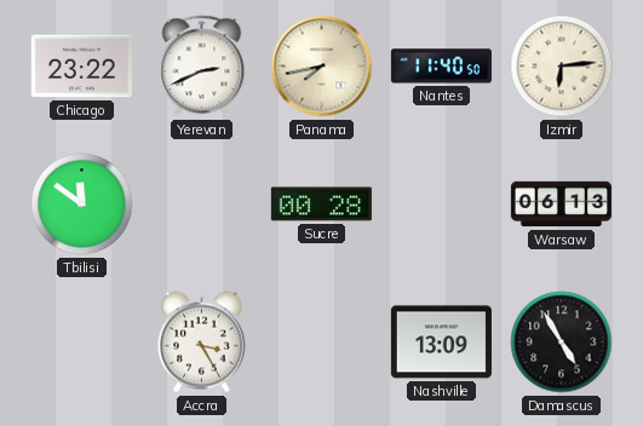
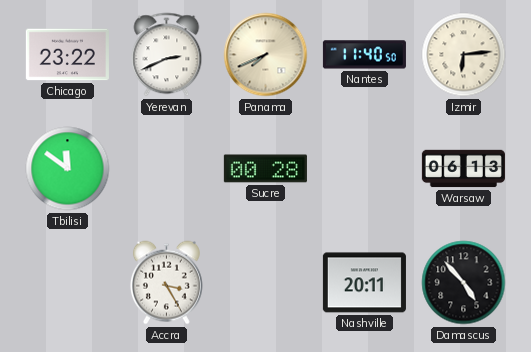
Panama: 7:43 -> 7:41
Nashville: 13:09 -> 20:11
Damascus: 4:55 -> 4:53
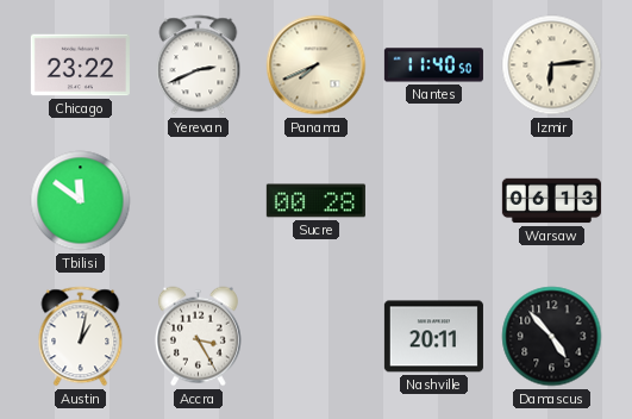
Austin: none -> 1:02
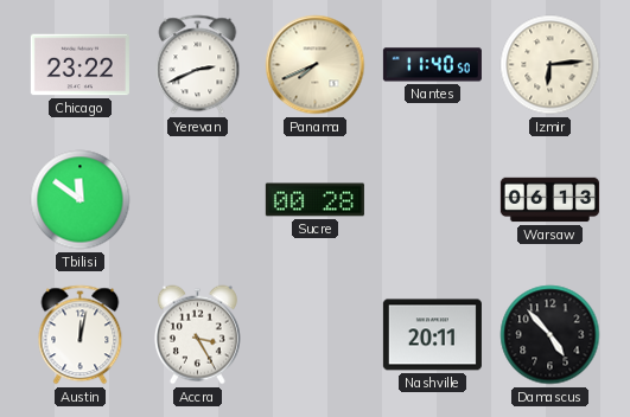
Austin: 1:02 -> 12:02
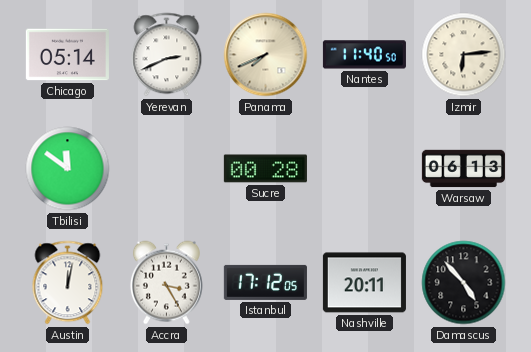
Chicago: 23:22 -> 05:14
Istanbul: none -> 17:12
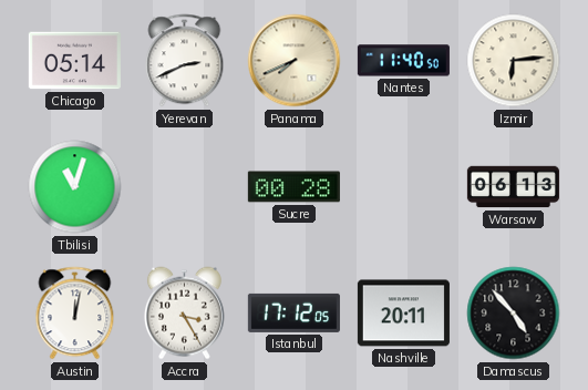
Tbilisi: 11:51 -> 11:03
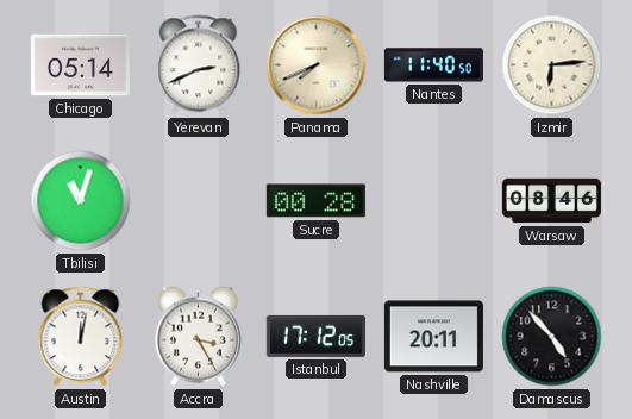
Warsaw: 06:13 -> 08:46
